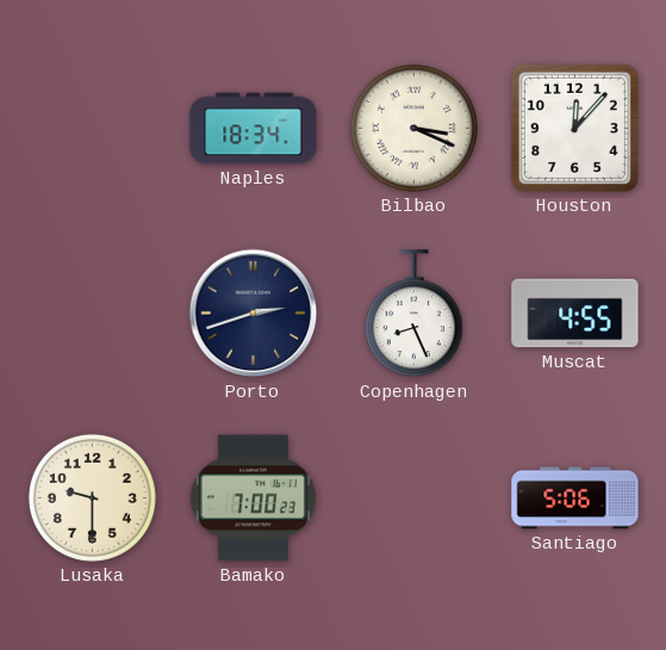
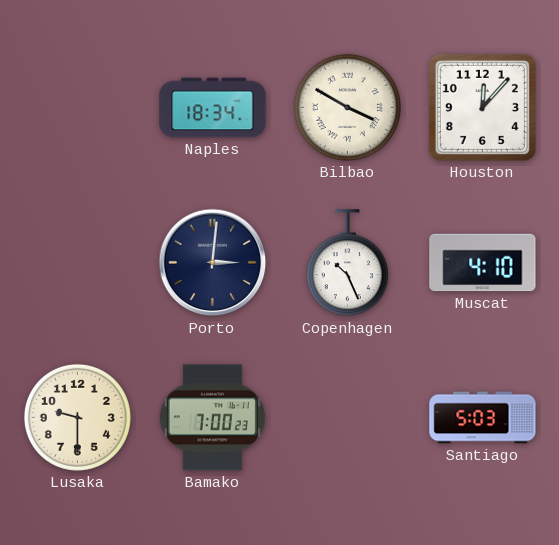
Bilbao: 3:19 -> 3:50
Porto: 2:42 -> 3:01
Copenhagen: 8:26 -> 10:26
Muscat: 4:55 -> 4:10
Santiago: 5:06 -> 5:03
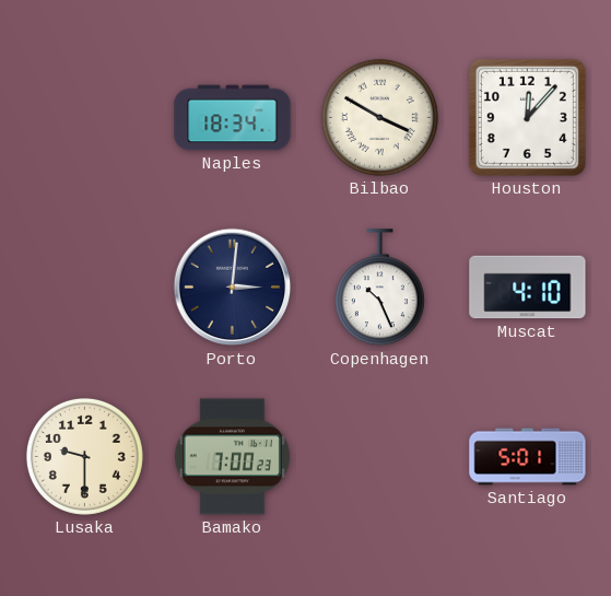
Santiago: 5:03 -> 5:01
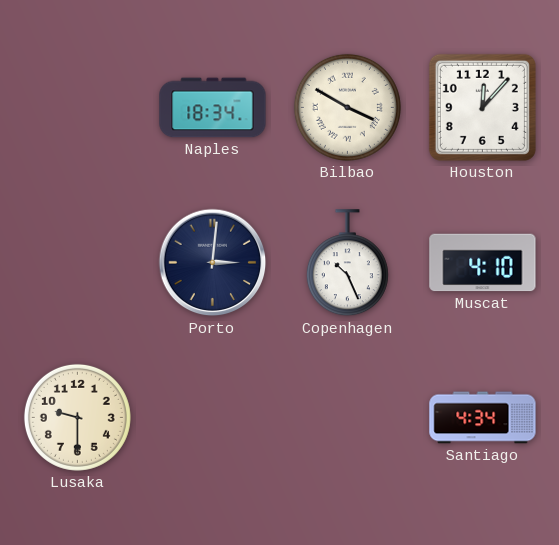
Bamako: 7:00 -> none
Santiago: 5:01 -> 4:34
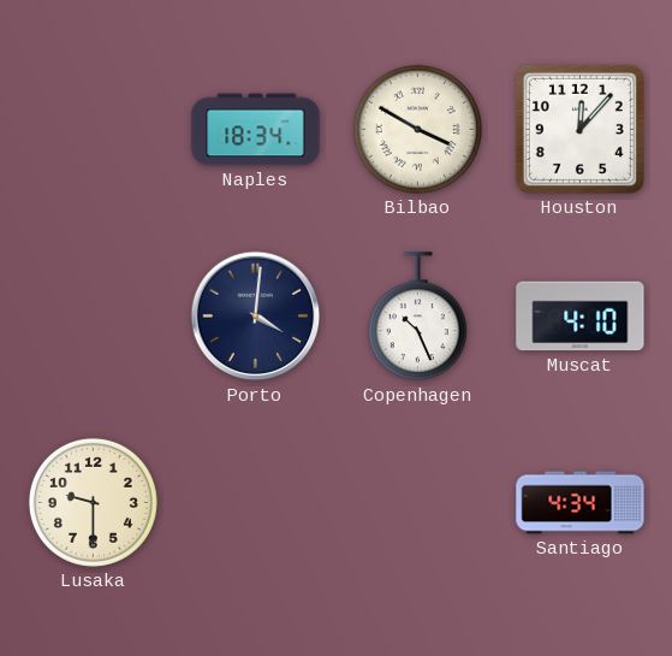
Porto: 3:01 -> 4:01
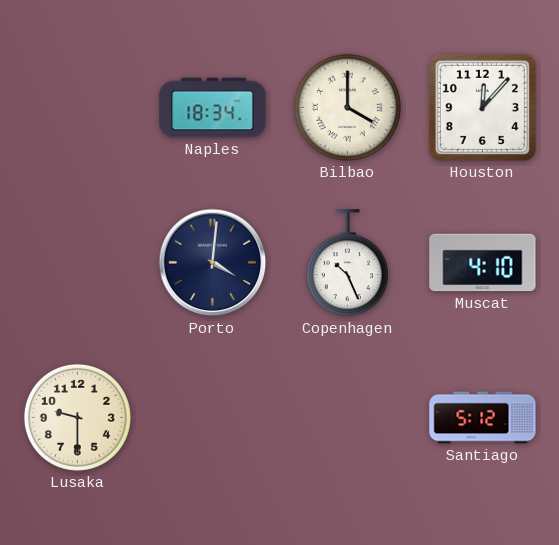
Bilbao: 3:50 -> 4:00
Santiago: 4:34 -> 5:12
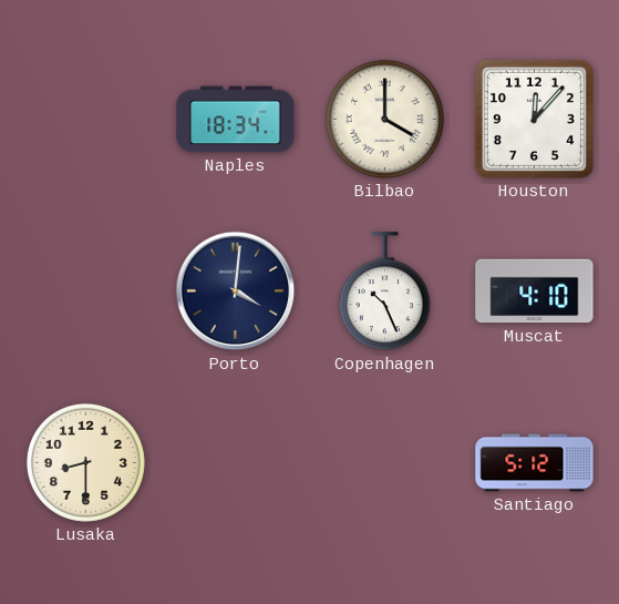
Lusaka: 9:30 -> 8:30
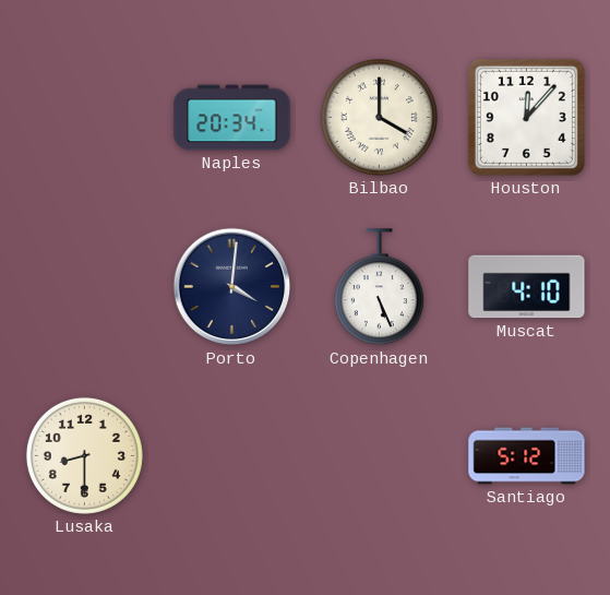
Naples: 18:34 -> 20:34
Copenhagen: 10:26 -> 5:26
